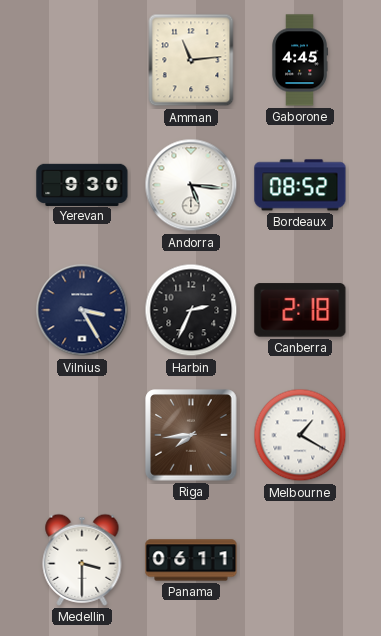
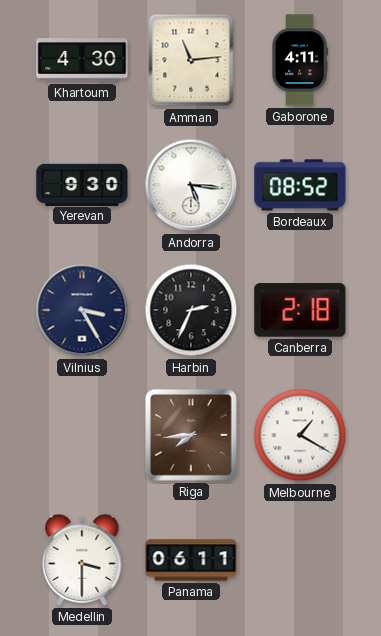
Khartoum: none -> 4:30
Gaborone: 4:45 -> 4:11
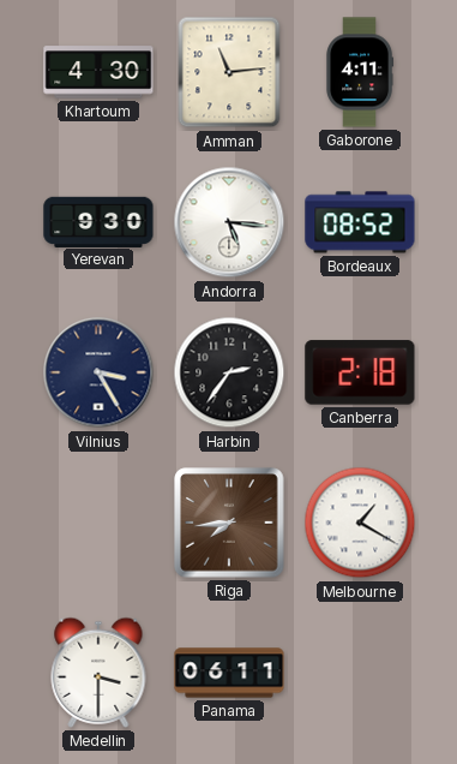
Harbin: 2:34 -> 2:36
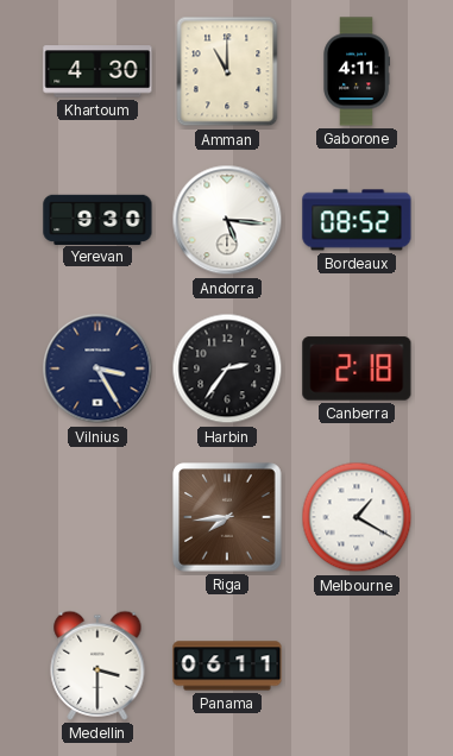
Amman: 11:14 -> 11:00
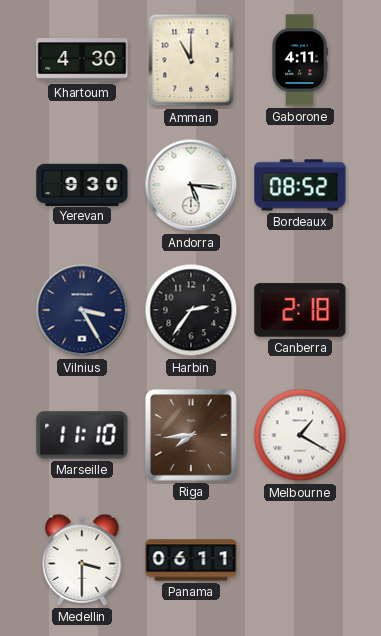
Marseille: none -> 11:10
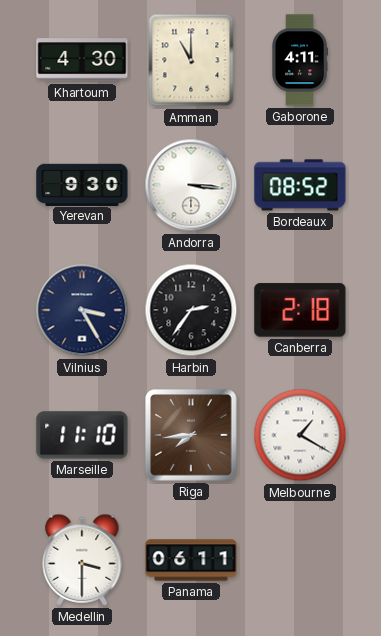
Andorra: 5:16 -> 3:16
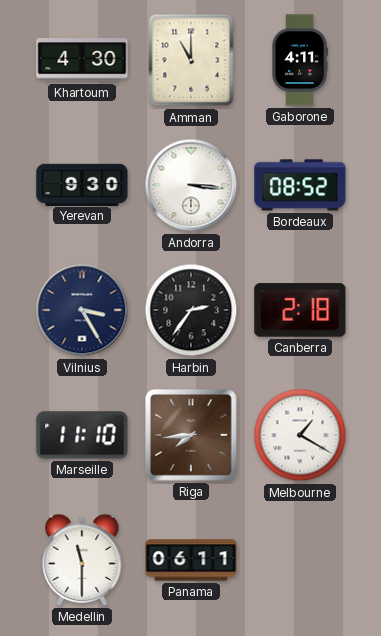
Medellin: 3:30 -> 11:30
